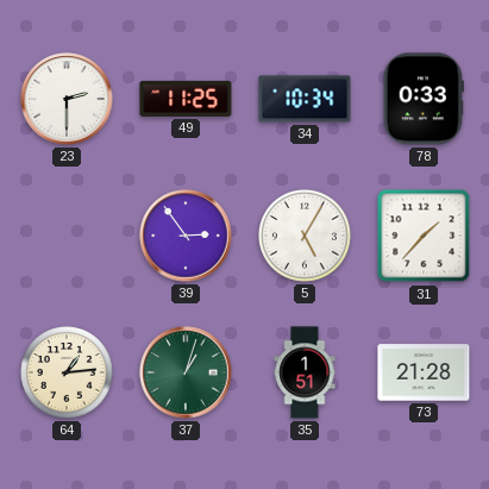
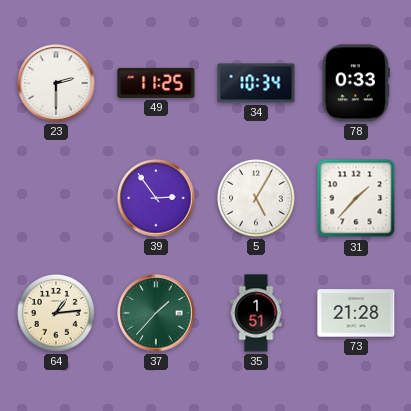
37: 1:03 -> 1:37
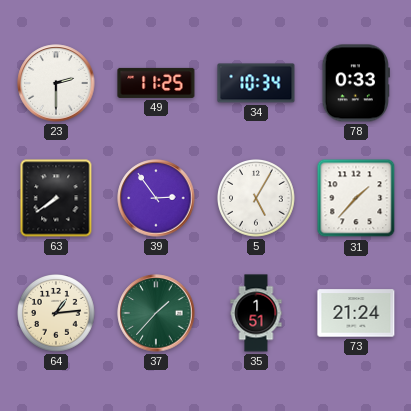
63: none -> 7:39
73: 21:28 -> 21:24
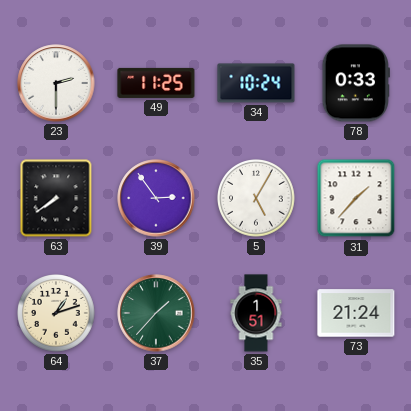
34: 10:34 -> 10:24
64: 1:14 -> 1:12
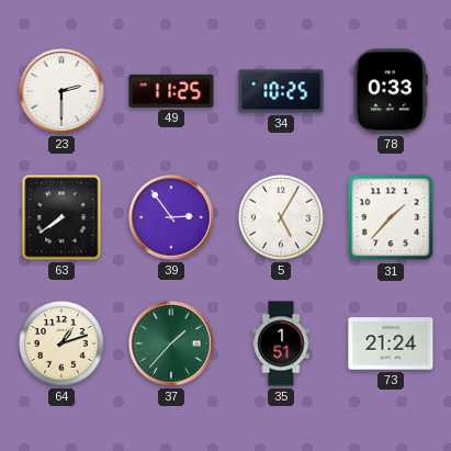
34: 10:24 -> 10:25
